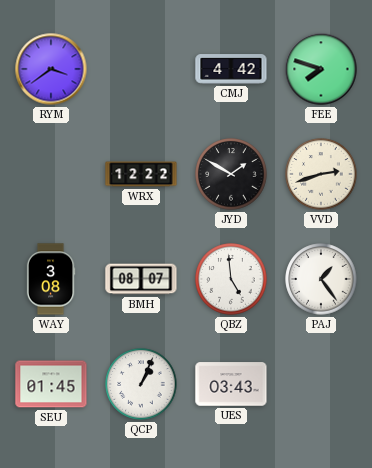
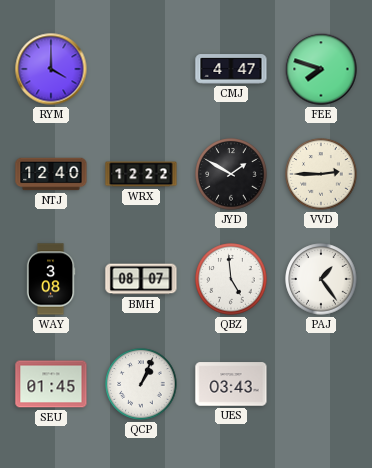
RYM: 3:39 -> 4:00
CMJ: 4:42 -> 4:47
NTJ: none -> 12:40
VVD: 2:42 -> 2:45
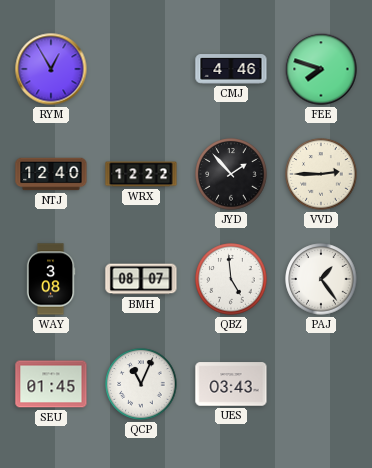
RYM: 4:00 -> 12:55
CMJ: 4:47 -> 4:46
JYD: 1:50 -> 1:53
QCP: 1:04 -> 11:04
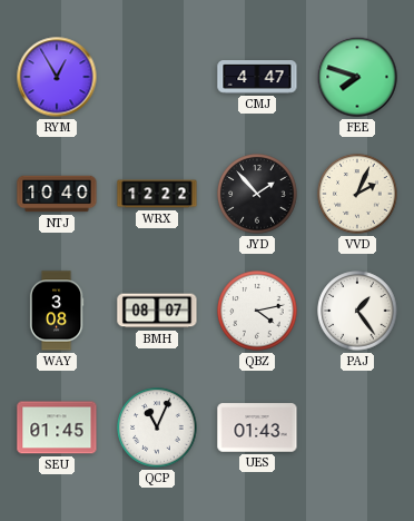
CMJ: 4:46 -> 4:47
NTJ: 12:40 -> 10:40
VVD: 2:45 -> 2:04
QBZ: 4:59 -> 4:13
UES: 03:43 -> 01:43
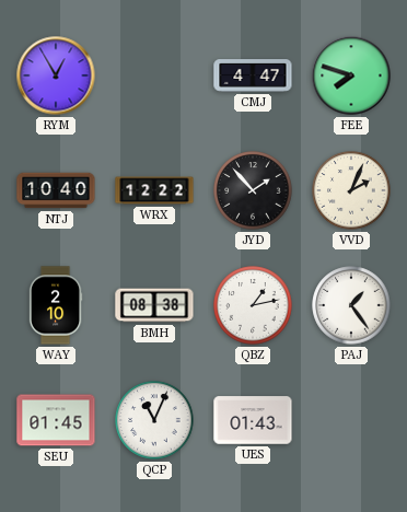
WAY: 3:08 -> 2:10
BMH: 08:07 -> 08:38
QBZ: 4:13 -> 1:13
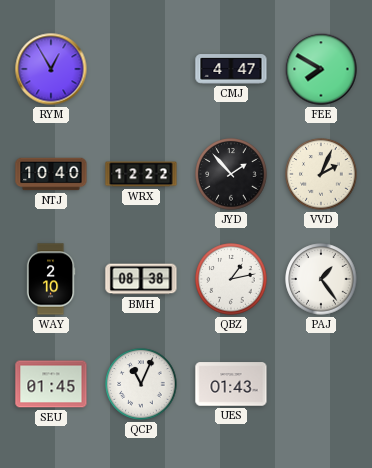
FEE: 7:48 -> 7:50
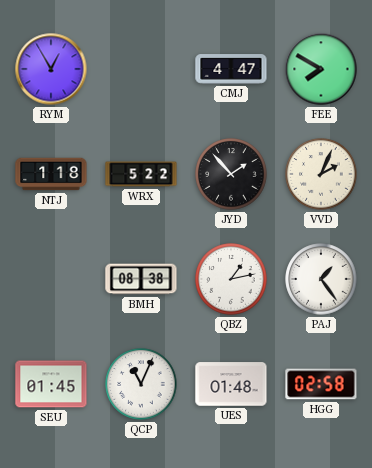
NTJ: 10:40 -> 1:18
WRX: 12:22 -> 5:22
WAY: 2:10 -> none
UES: 01:43 -> 01:48
HGG: none -> 02:58
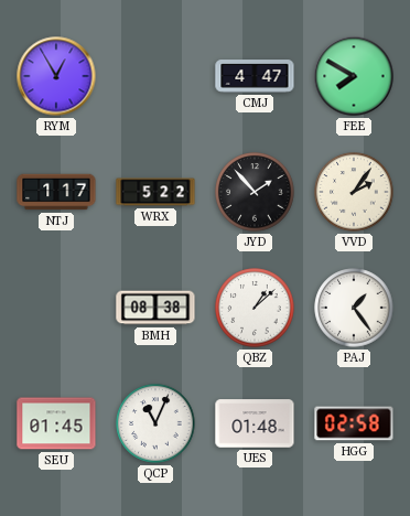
NTJ: 1:18 -> 1:17
VVD: 2:04 -> 2:06
QBZ: 1:13 -> 1:08
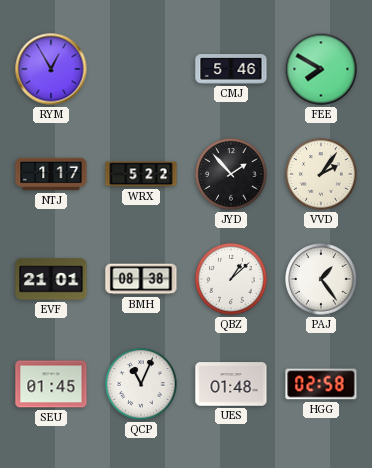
CMJ: 4:47 -> 5:46
EVF: none -> 21:01
